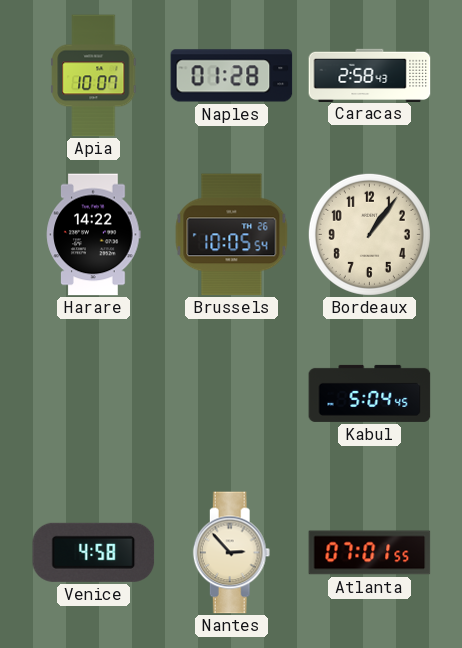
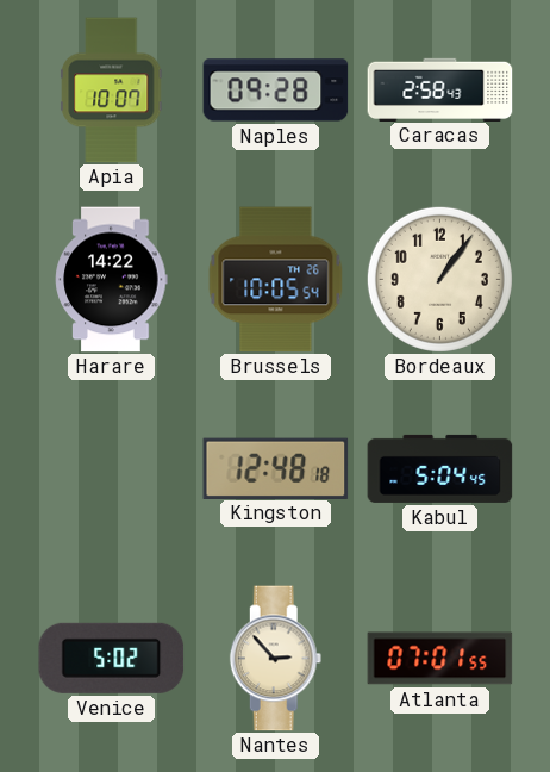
Naples: 01:28 -> 09:28
Kingston: none -> 12:48
Venice: 4:58 -> 5:02
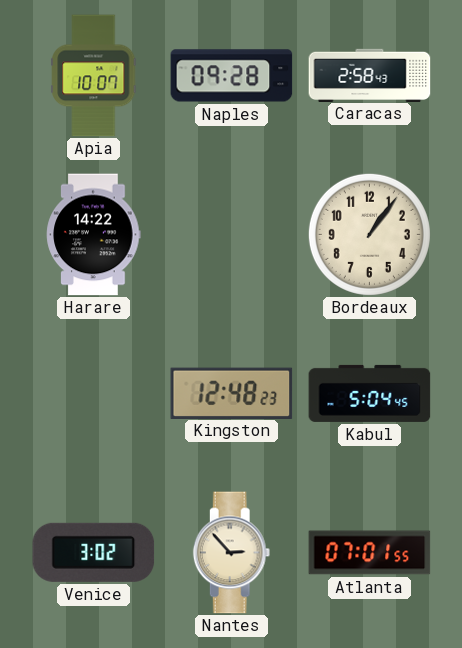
Brussels: 10:05 -> none
Kingston: 12:48:18 -> 12:48:23
Venice: 5:02 -> 3:02
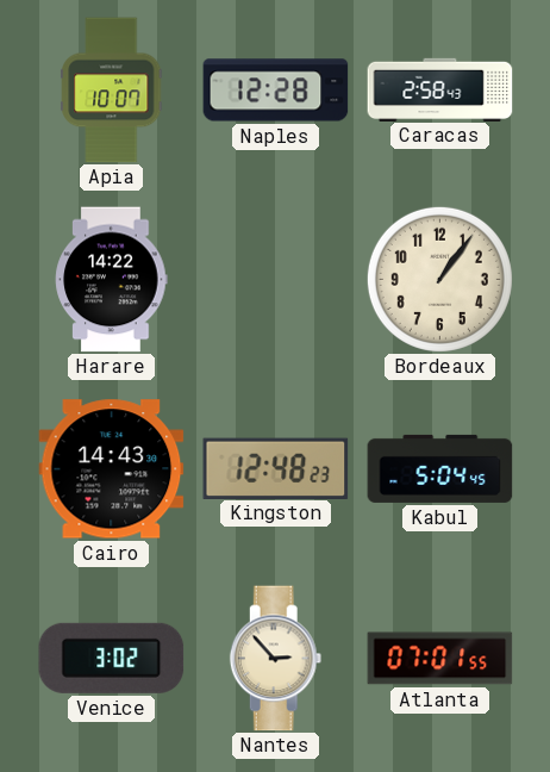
Naples: 09:28 -> 12:28
Cairo: none -> 14:43
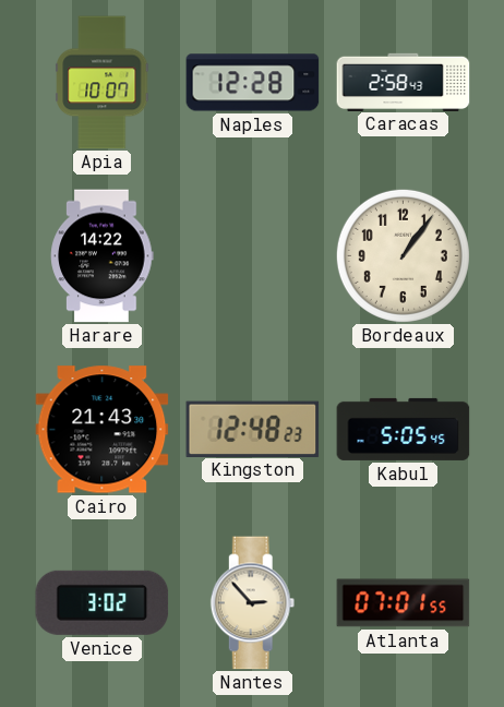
Cairo: 14:43 -> 21:43
Kabul: 5:04 -> 5:05
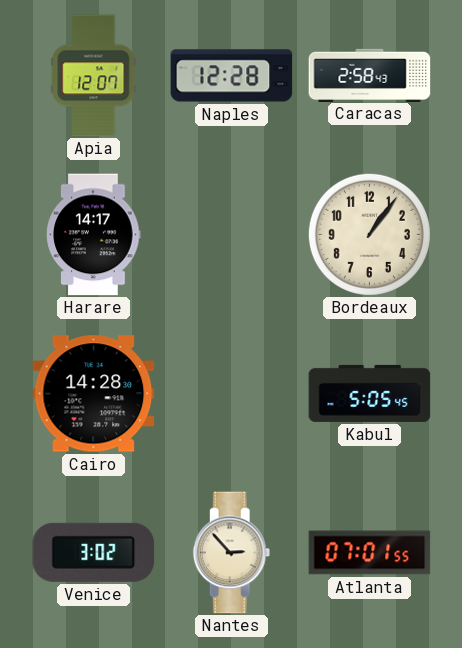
Apia: 10:07 -> 12:07
Harare: 14:22 -> 14:17
Cairo: 21:43 -> 14:28
Kingston: 12:48 -> none
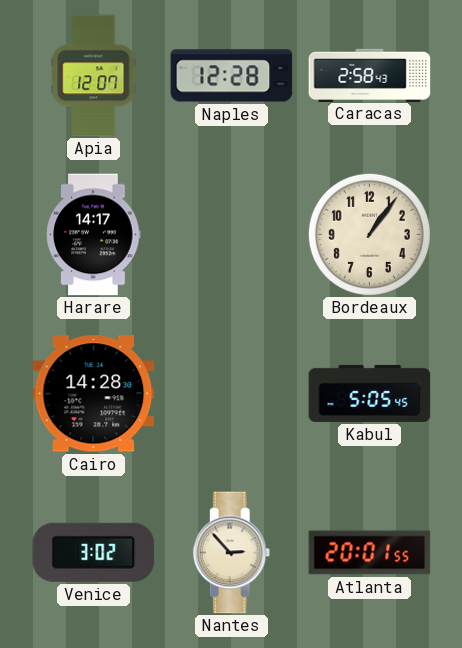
Atlanta: 07:01 -> 20:01
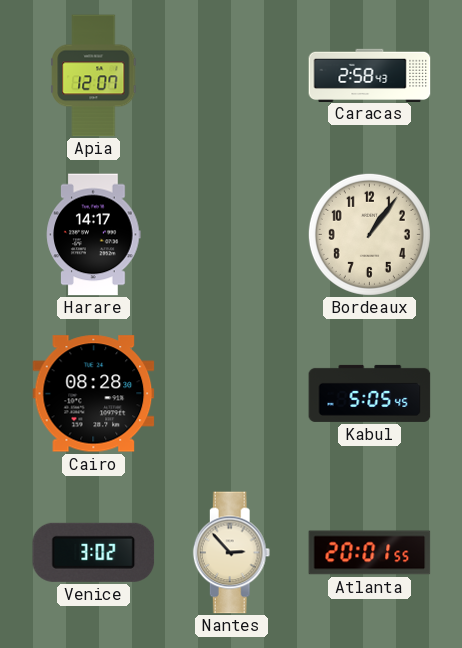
Naples: 12:28 -> none
Cairo: 14:28 -> 08:28
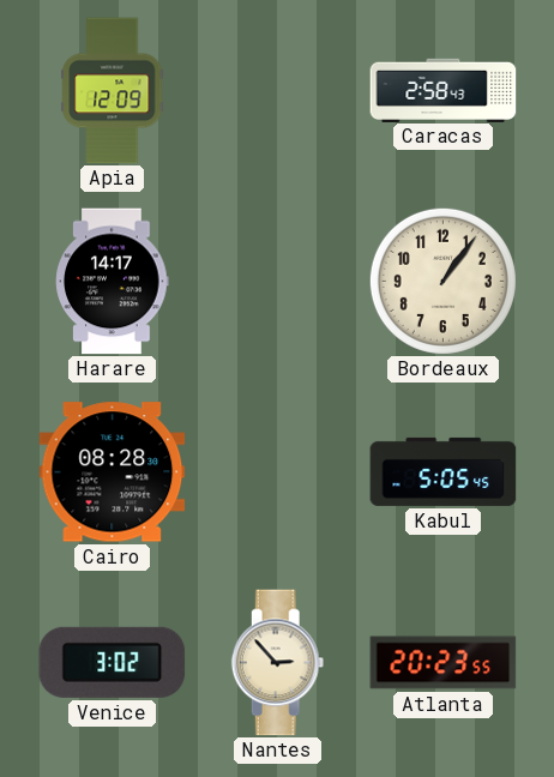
Apia: 12:07 -> 12:09
Atlanta: 20:01 -> 20:23
